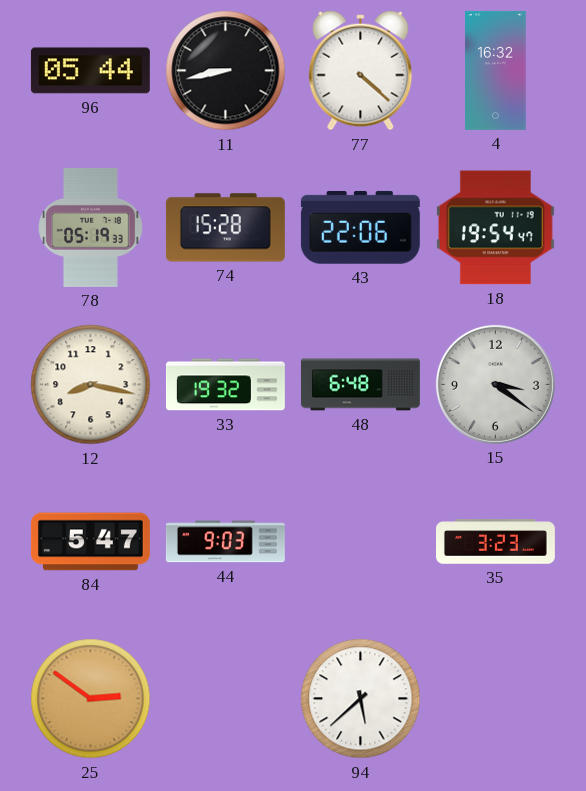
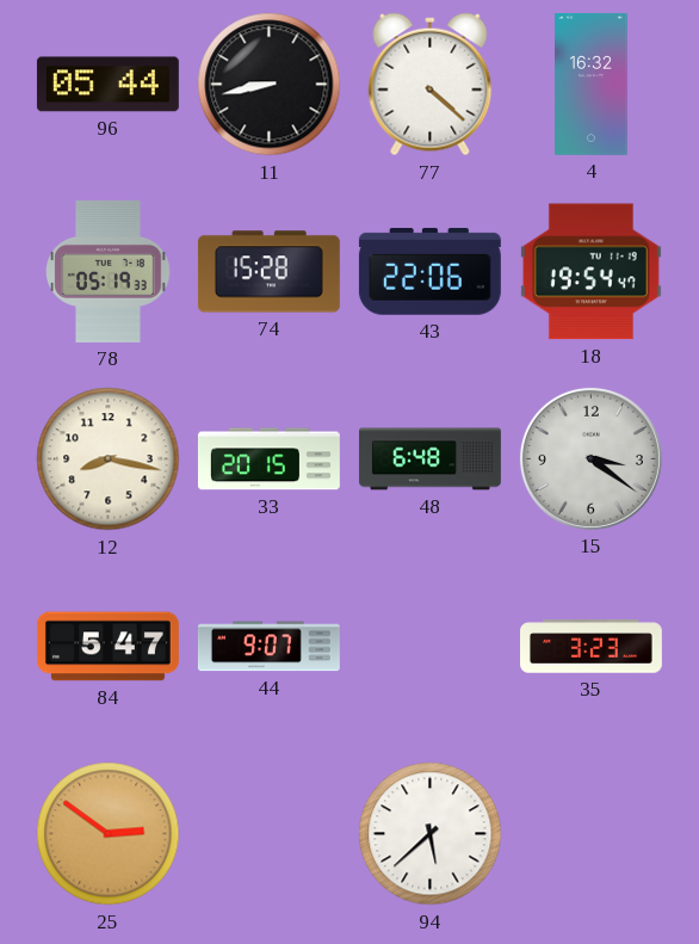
33: 19:32 -> 20:15
44: 9:03 -> 9:07
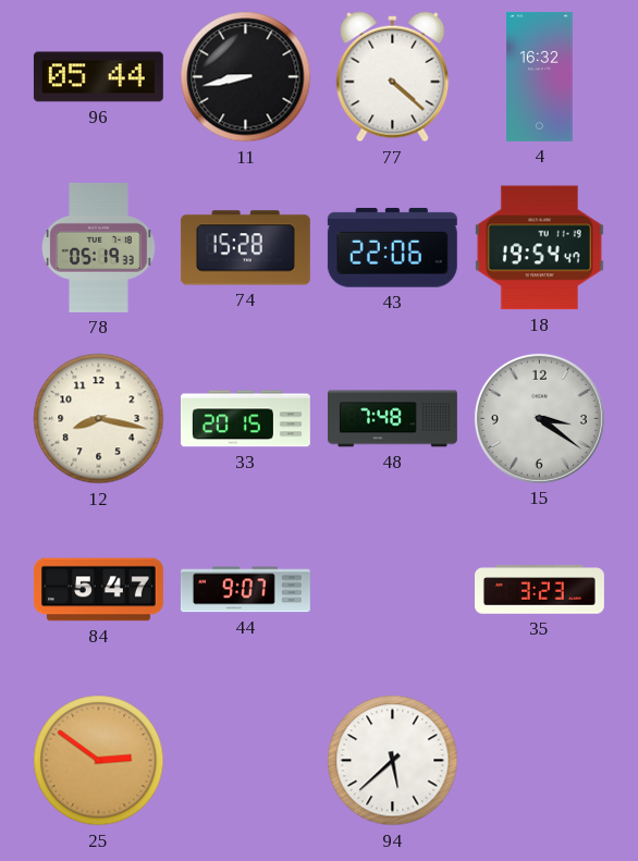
48: 6:48 -> 7:48
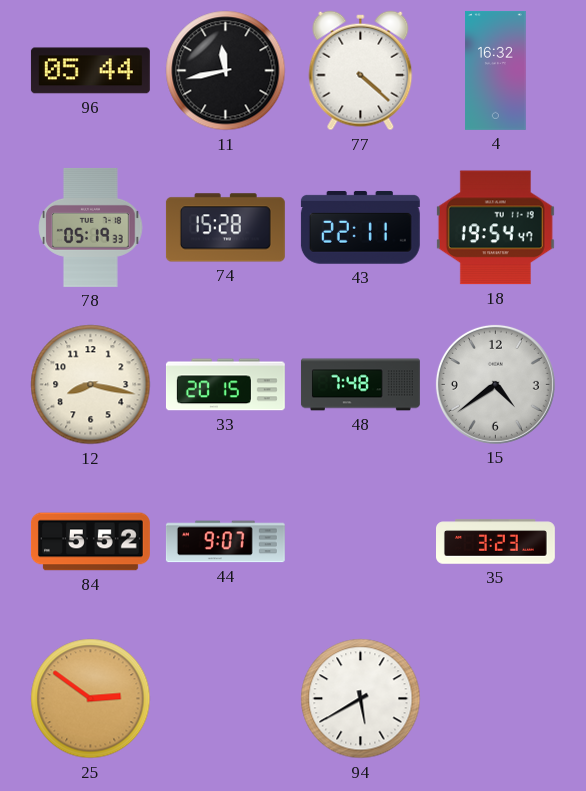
11: 8:43 -> 11:43
43: 22:06 -> 22:11
15: 3:21 -> 4:39
84: 5:47 -> 5:52
94: 5:38 -> 5:40
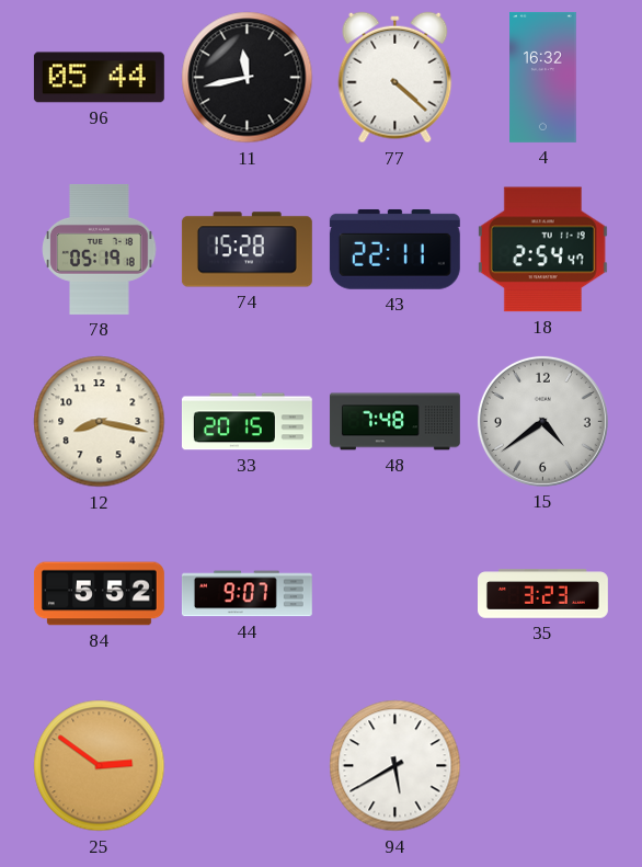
78: 05:19:33 -> 05:19:18
18: 19:54 -> 2:54
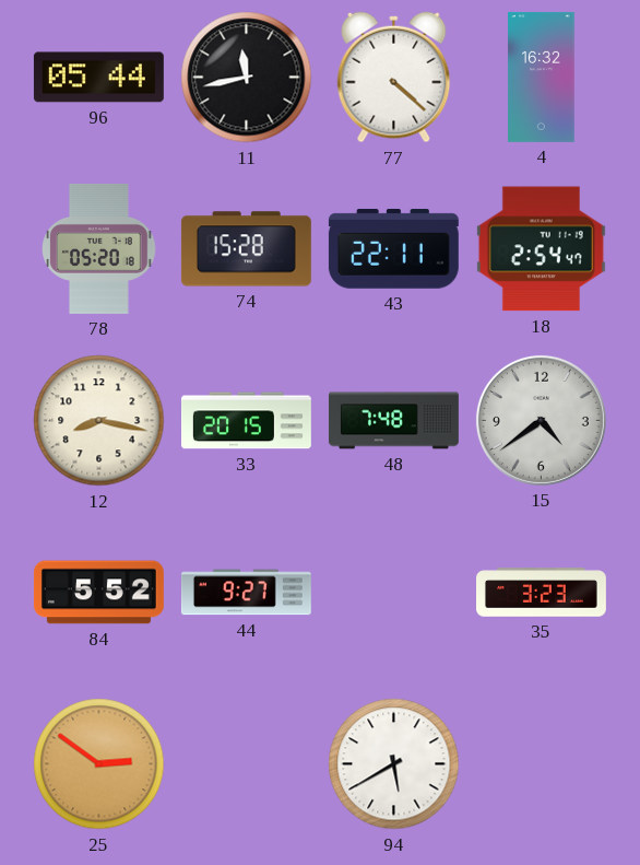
78: 05:19 -> 05:20
44: 9:07 -> 9:27
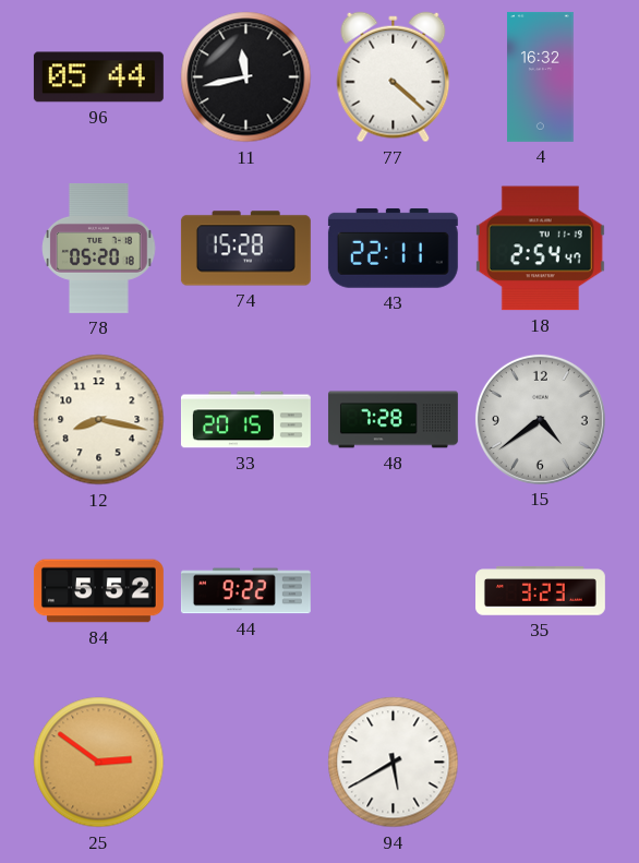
48: 7:48 -> 7:28
44: 9:27 -> 9:22
